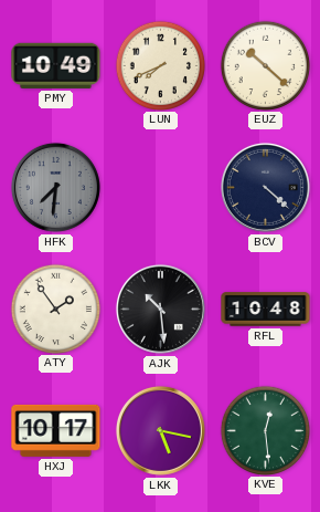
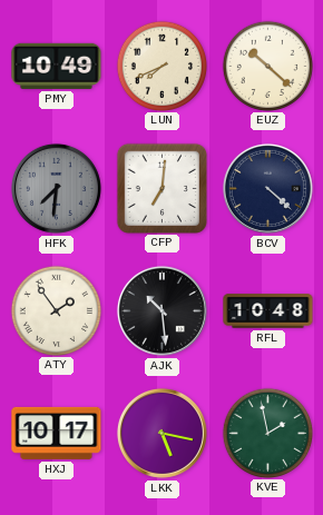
CFP: none -> 7:01
KVE: 12:29 -> 1:58
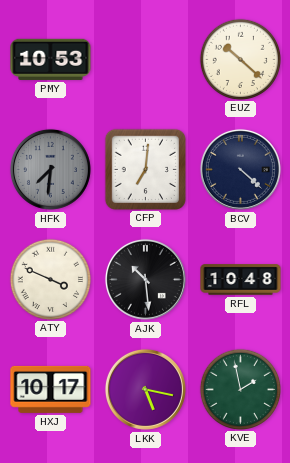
PMY: 10:49 -> 10:53
LUN: 7:41 -> none
ATY: 1:54 -> 3:49
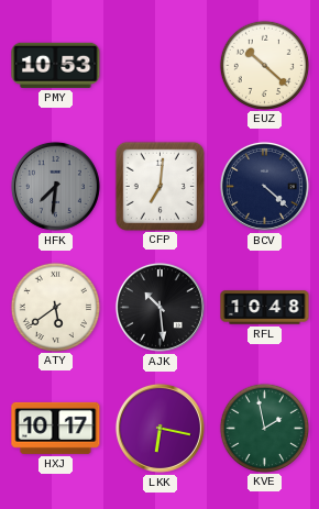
ATY: 3:49 -> 5:39
LKK: 5:17 -> 6:17
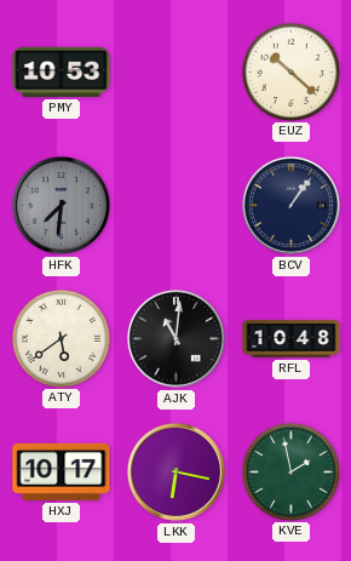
CFP: 7:01 -> none
BCV: 4:22 -> 1:06
AJK: 10:29 -> 11:01
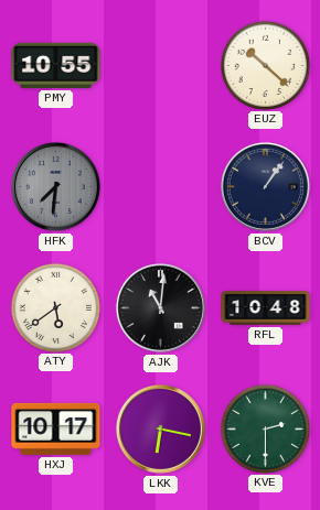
PMY: 10:53 -> 10:55
KVE: 1:58 -> 2:30
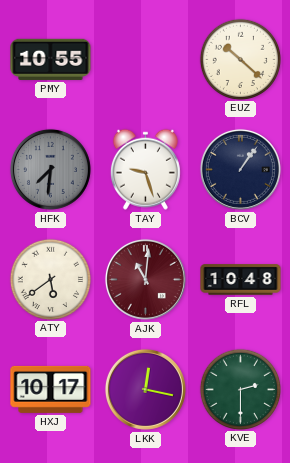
TAY: none -> 9:27
AJK dial: black -> burgundy
LKK: 6:17 -> 12:17
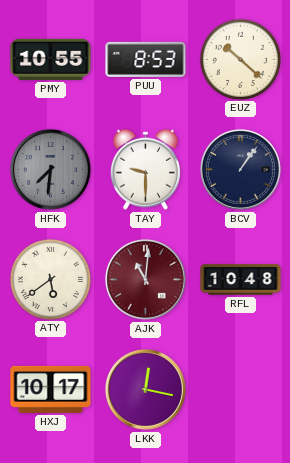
PUU: none -> 8:53
TAY: 9:27 -> 9:30
KVE: 2:30 -> none
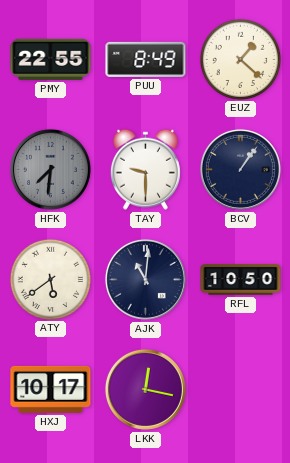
PMY: 10:55 -> 22:55
PUU: 8:53 -> 8:49
EUZ: 10:22 -> 1:22
AJK dial: burgundy -> navy
RFL: 10:48 -> 10:50
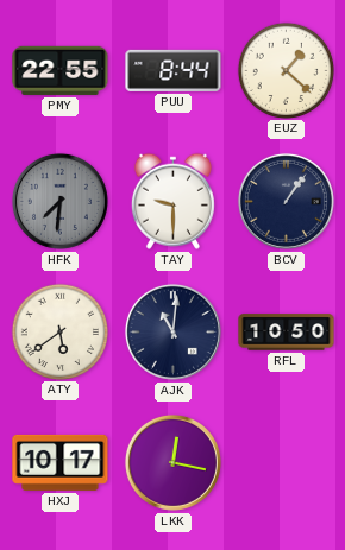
PUU: 8:49 -> 8:44
